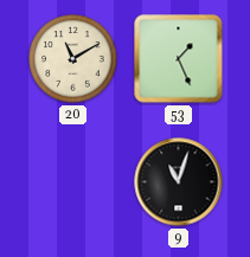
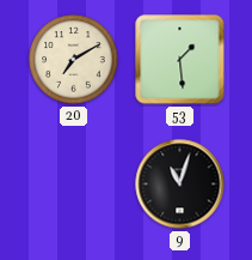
20: 11:10 -> 7:10
53: 1:26 -> 1:29
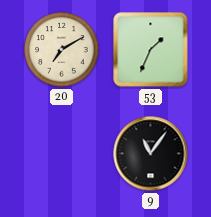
53: 1:29 -> 1:34
9: 11:03 -> 11:06
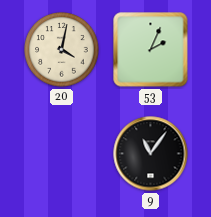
20: 7:10 -> 4:02
53: 1:34 -> 2:04
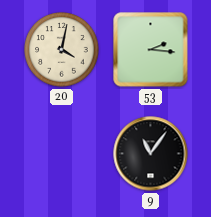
53: 2:04 -> 2:16
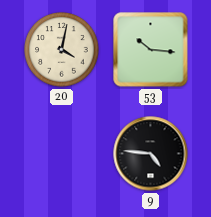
53: 2:16 -> 10:16
9: 11:06 -> 4:46
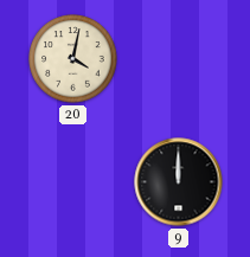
53: 10:16 -> none
9: 4:46 -> 12:00
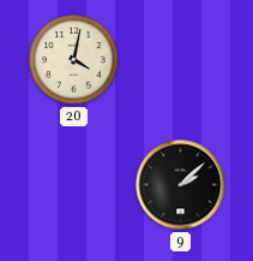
9: 12:00 -> 2:08
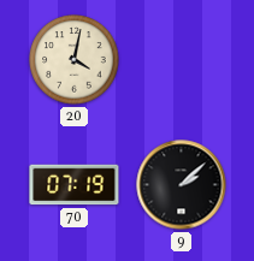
70: none -> 07:19
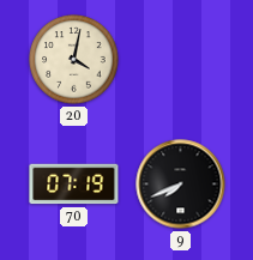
9: 2:08 -> 7:41
